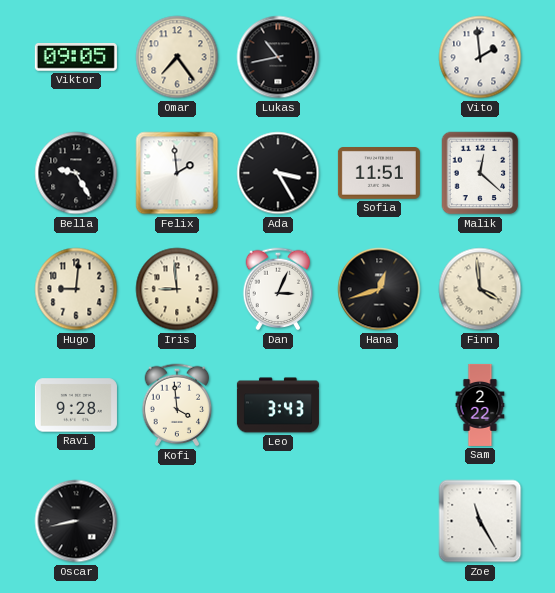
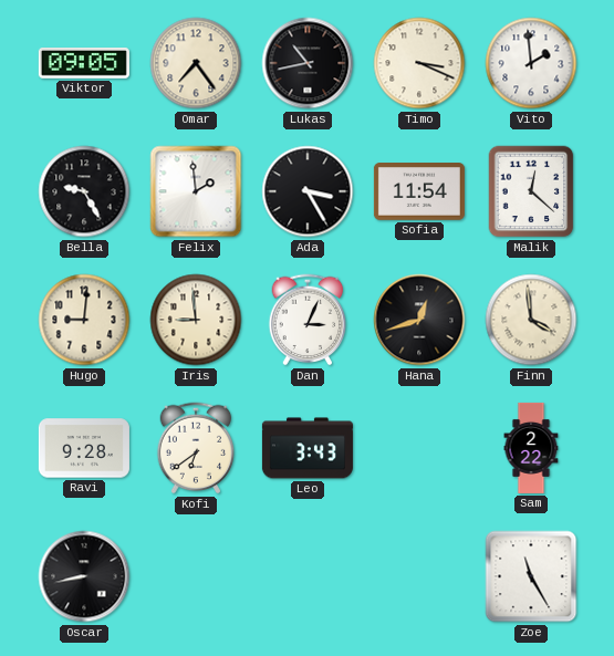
Timo: none -> 3:19
Sofia: 11:51 -> 11:54
Kofi: 3:59 -> 6:39
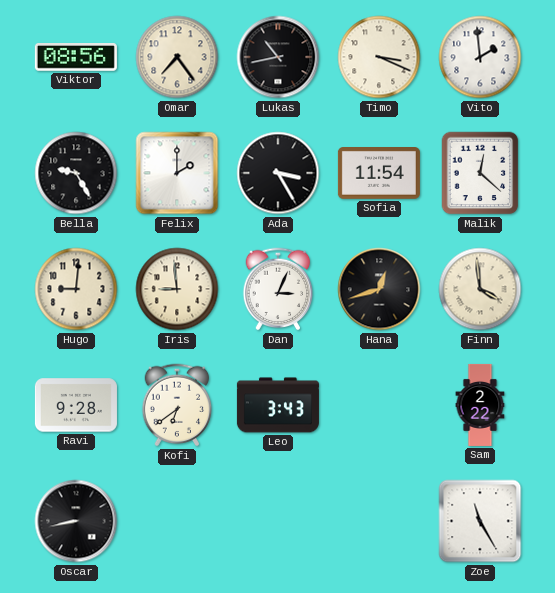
Viktor: 09:05 -> 08:56
Felix: 1:59 -> 2:00
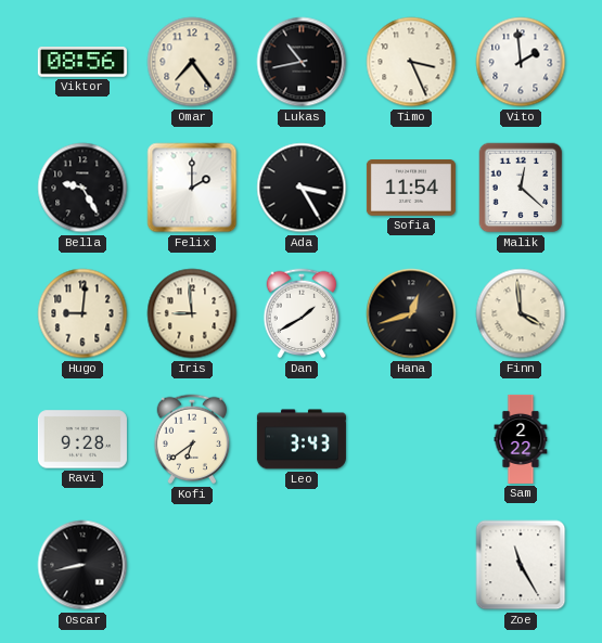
Timo: 3:19 -> 3:26
Dan: 3:04 -> 1:40
